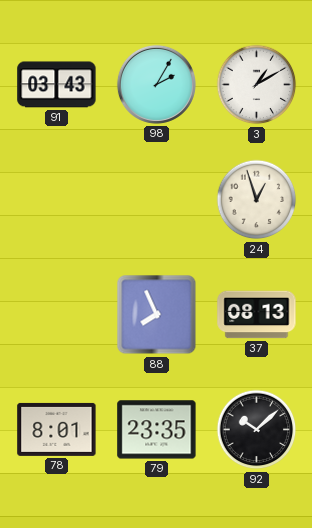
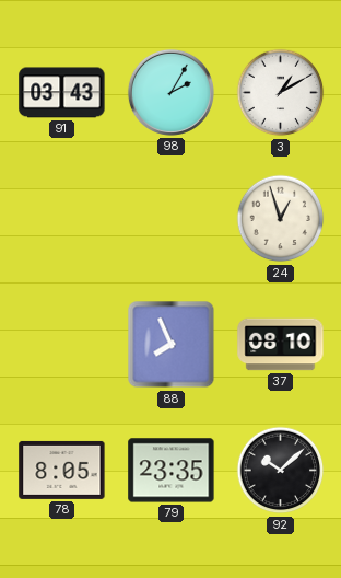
37: 08:13 -> 08:10
78: 8:01 -> 8:05
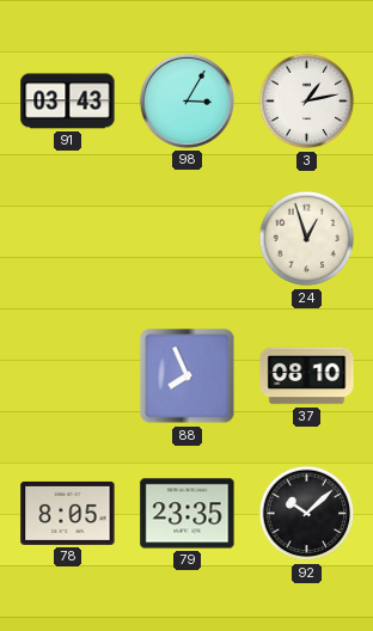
98: 2:05 -> 3:05
3: 1:10 -> 1:13
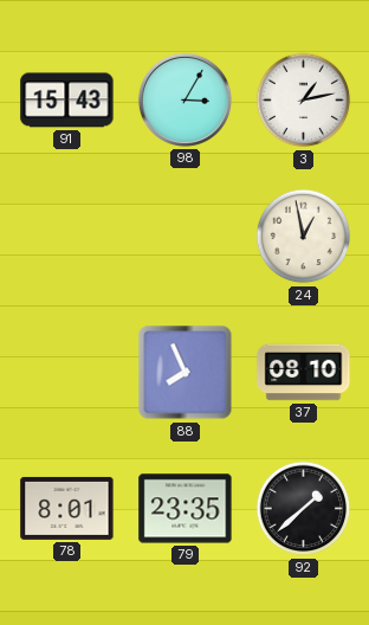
91: 03:43 -> 15:43
24: 12:57 -> 12:58
78: 8:05 -> 8:01
92: 10:08 -> 1:38
